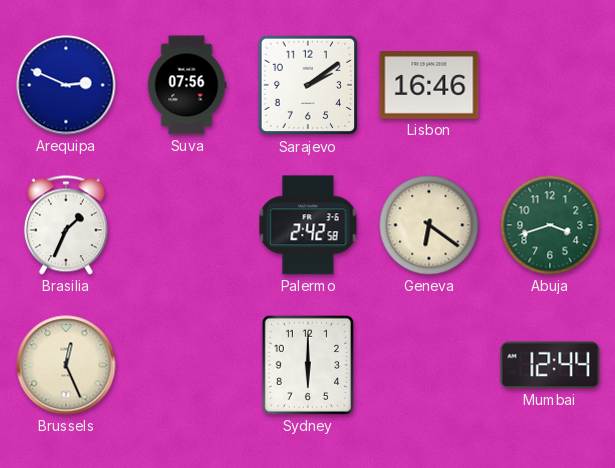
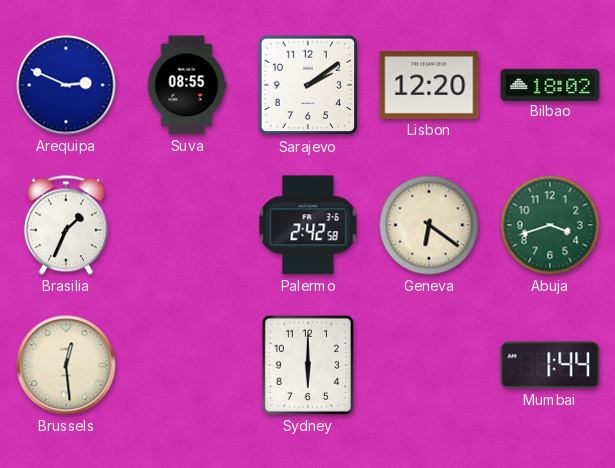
Suva: 07:56 -> 08:55
Lisbon: 16:46 -> 12:20
Bilbao: none -> 18:02
Brussels: 12:26 -> 12:29
Mumbai: 12:44 -> 1:44
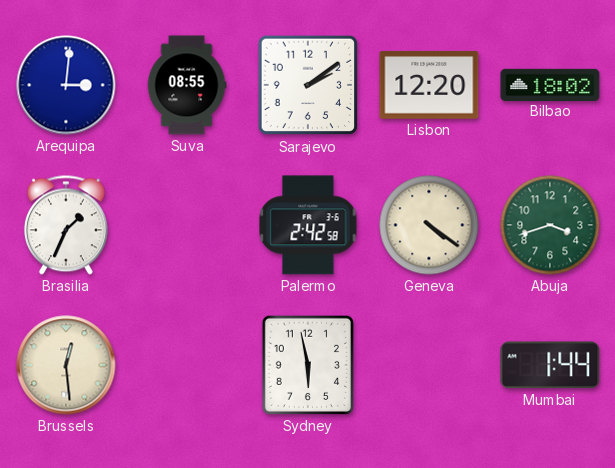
Arequipa: 2:49 -> 3:01
Geneva: 6:21 -> 4:21
Sydney: 6:00 -> 5:58
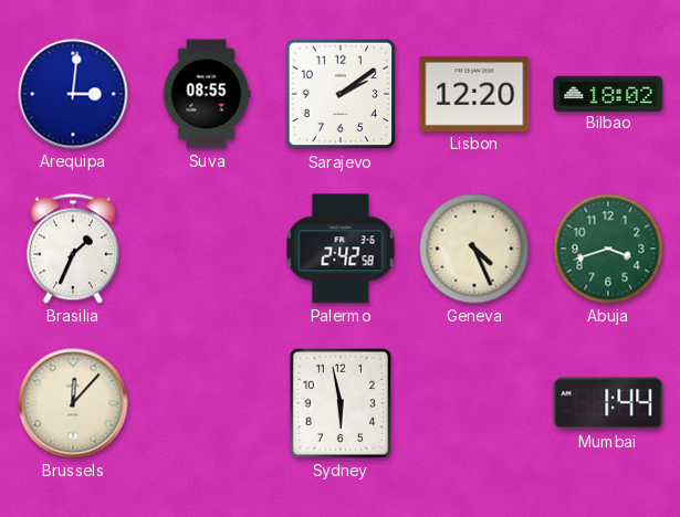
Geneva: 4:21 -> 4:26
Brussels: 12:29 -> 12:07
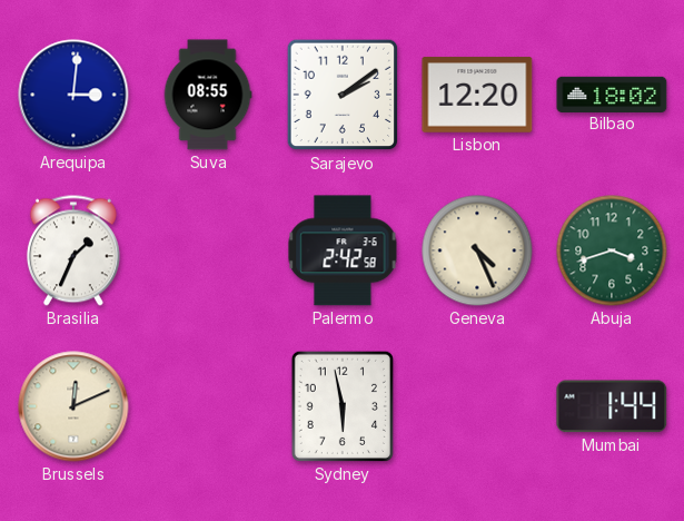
Brussels: 12:07 -> 12:11
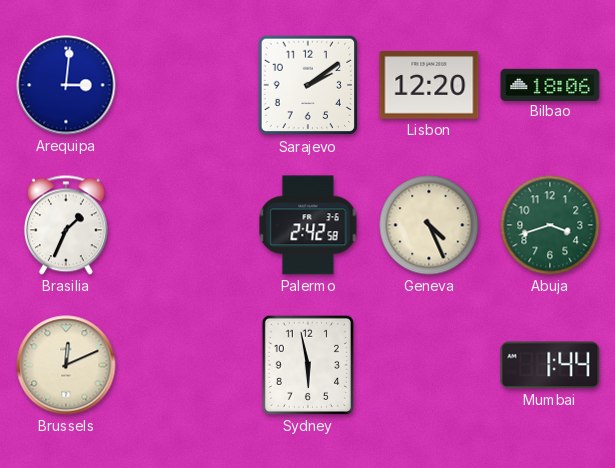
Suva: 08:55 -> none
Bilbao: 18:02 -> 18:06
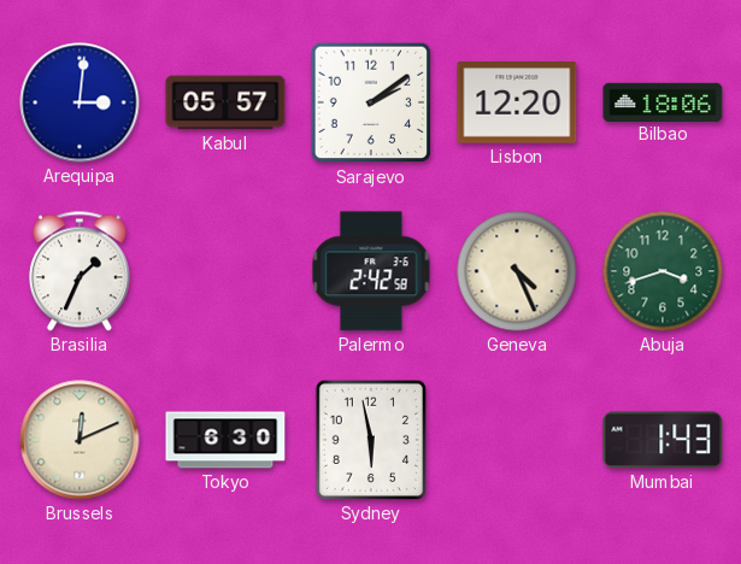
Kabul: none -> 05:57
Tokyo: none -> 6:30
Mumbai: 1:44 -> 1:43
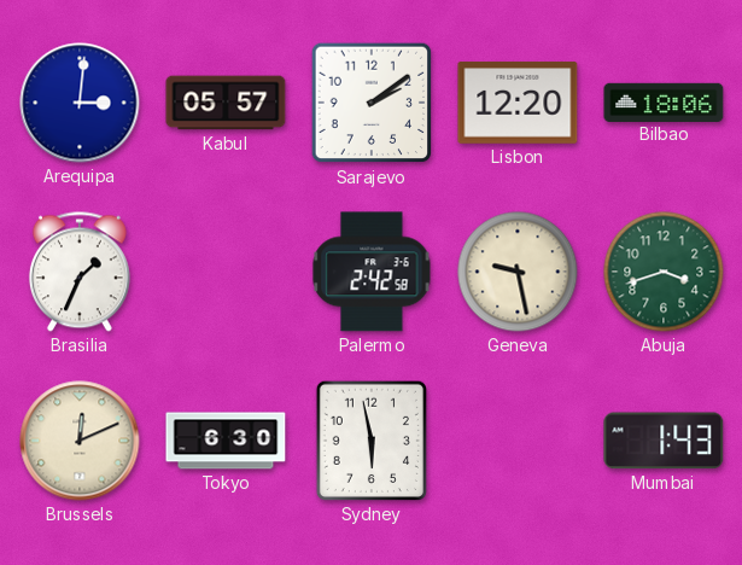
Geneva: 4:26 -> 9:28
